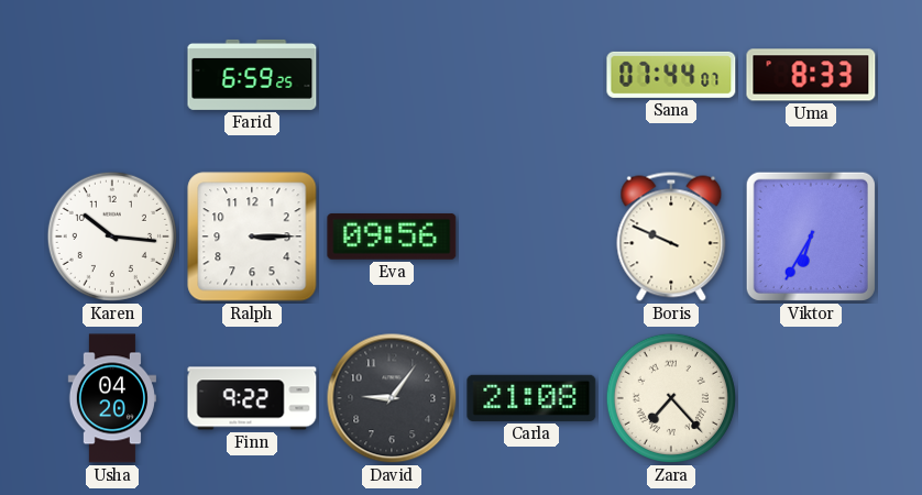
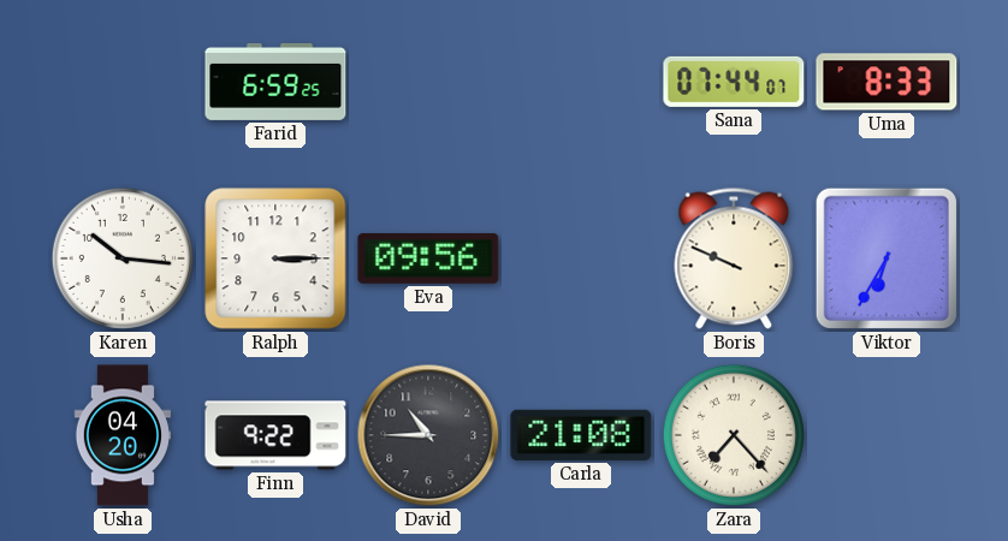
David: 9:06 -> 10:45
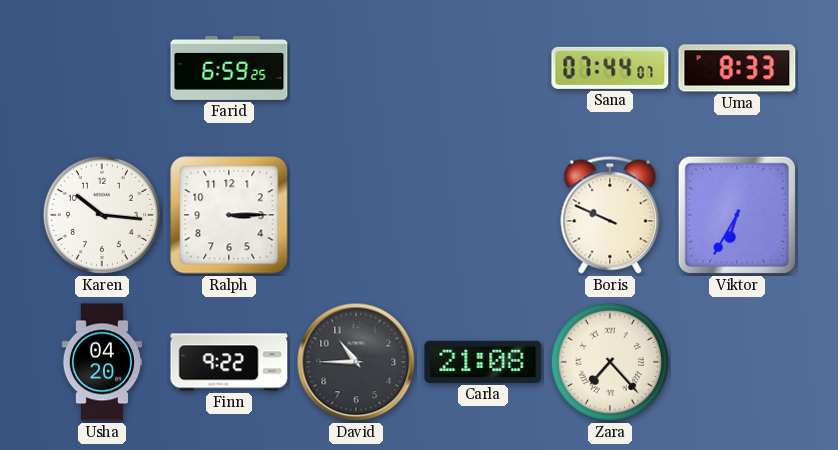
Eva: 09:56 -> none
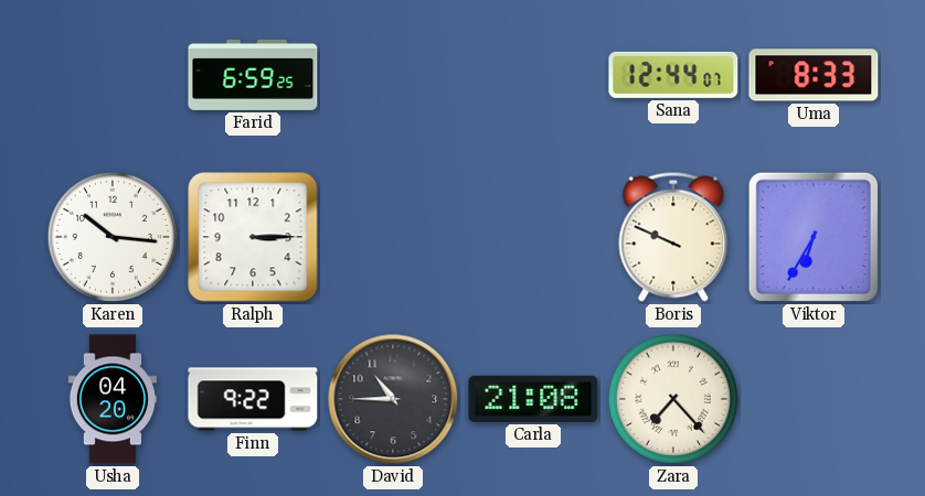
Sana: 07:44 -> 12:44
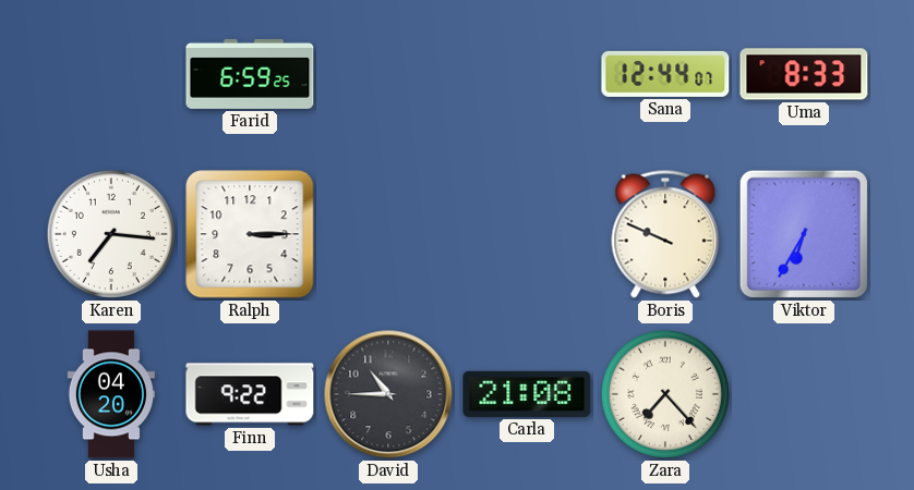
Karen: 10:16 -> 7:16
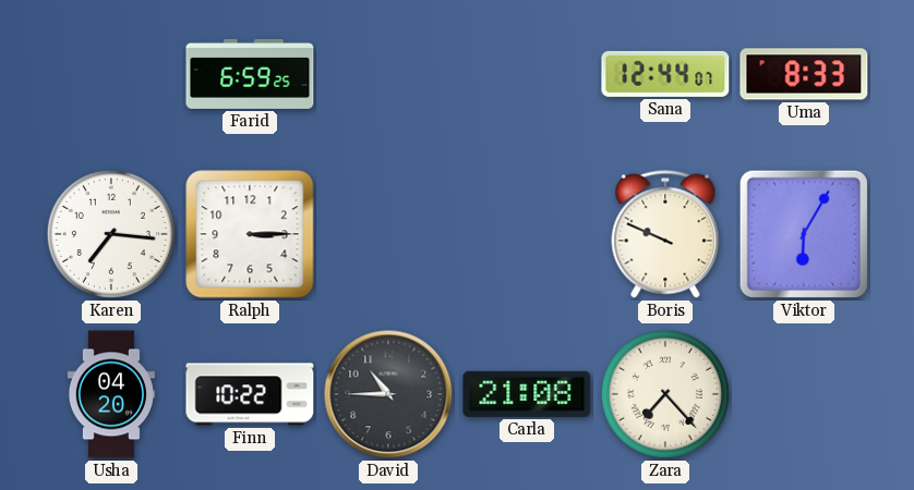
Viktor: 6:35 -> 6:05
Finn: 9:22 -> 10:22
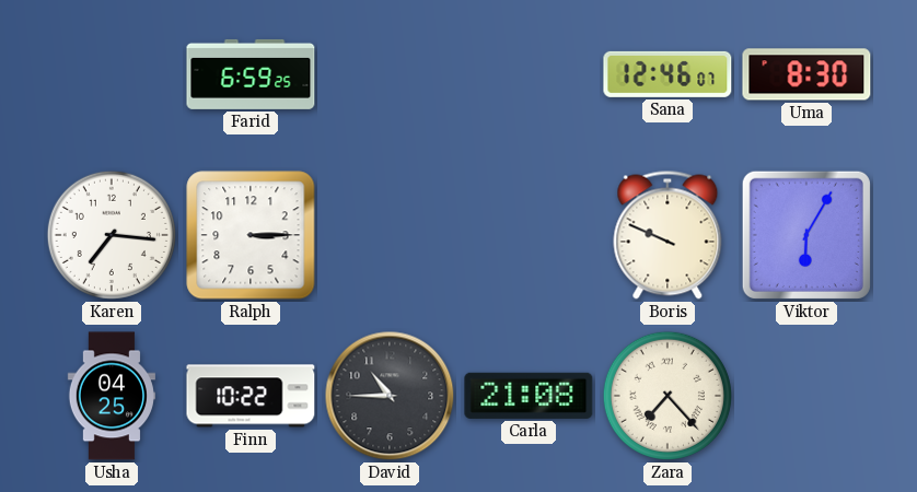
Sana: 12:44 -> 12:46
Uma: 8:33 -> 8:30
Usha: 04:20 -> 04:25
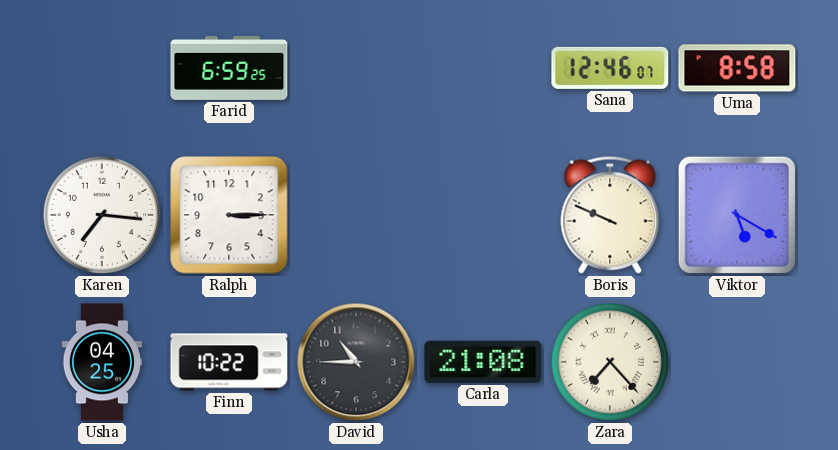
Uma: 8:30 -> 8:58
Viktor: 6:05 -> 5:20
